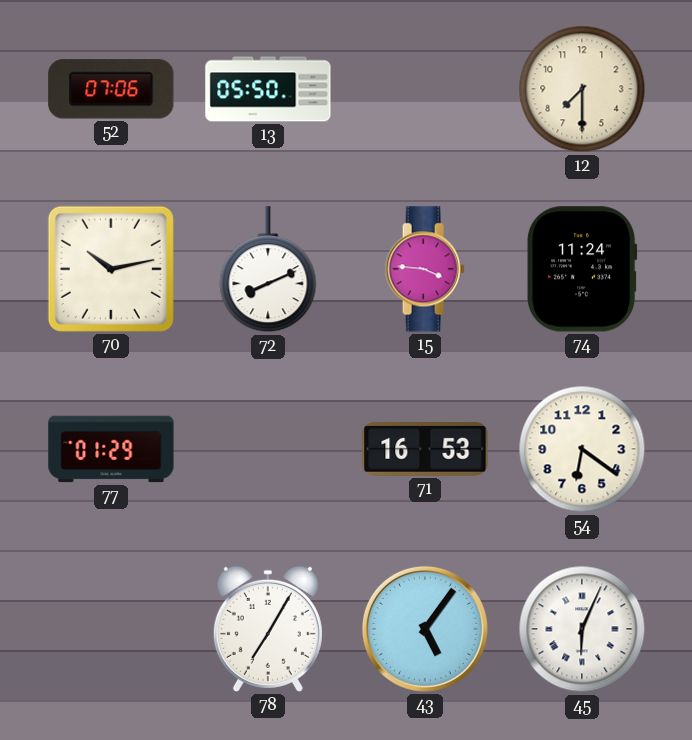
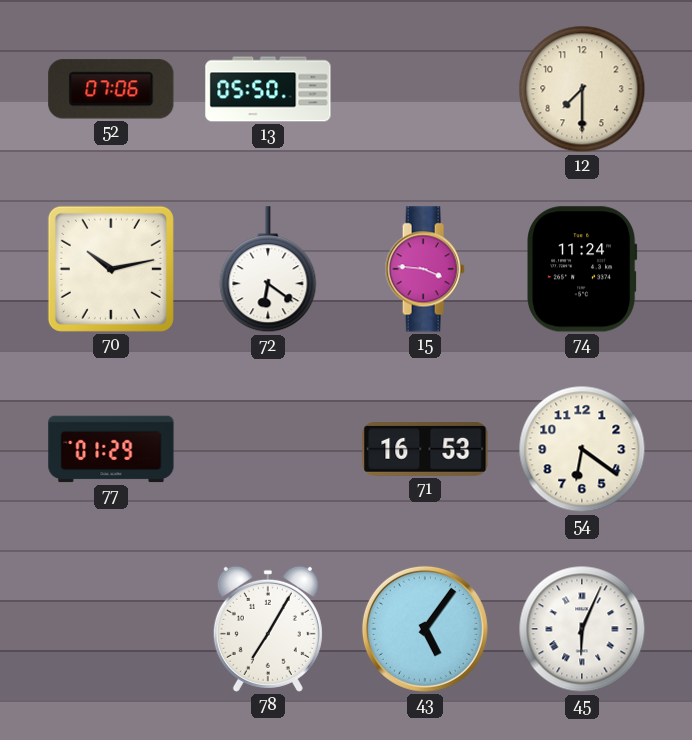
72: 8:11 -> 6:21
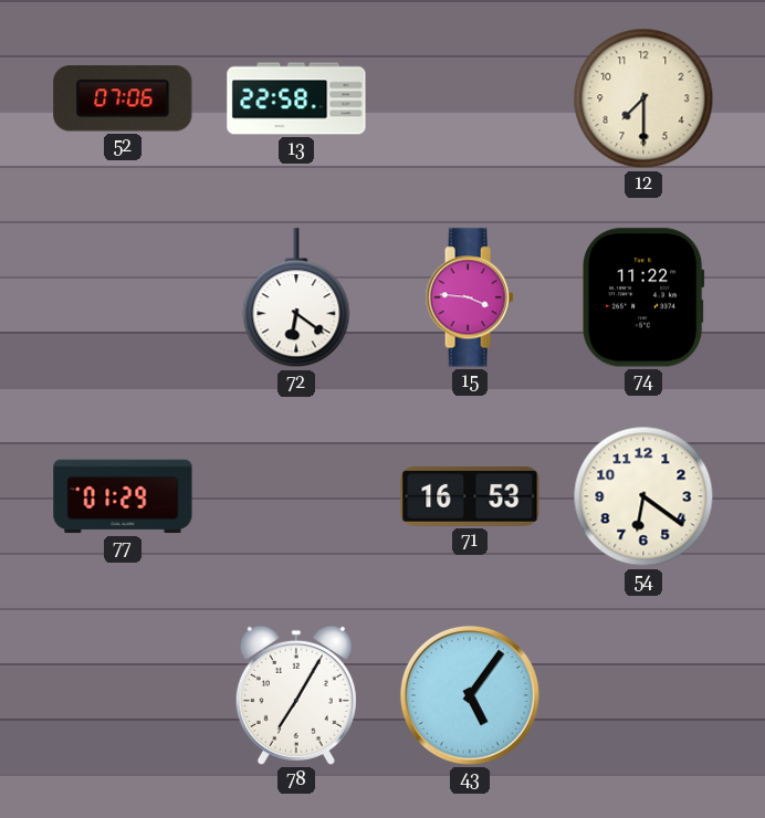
13: 05:50 -> 22:58
70: 10:13 -> none
74: 11:24 -> 11:22
45: 6:04 -> none
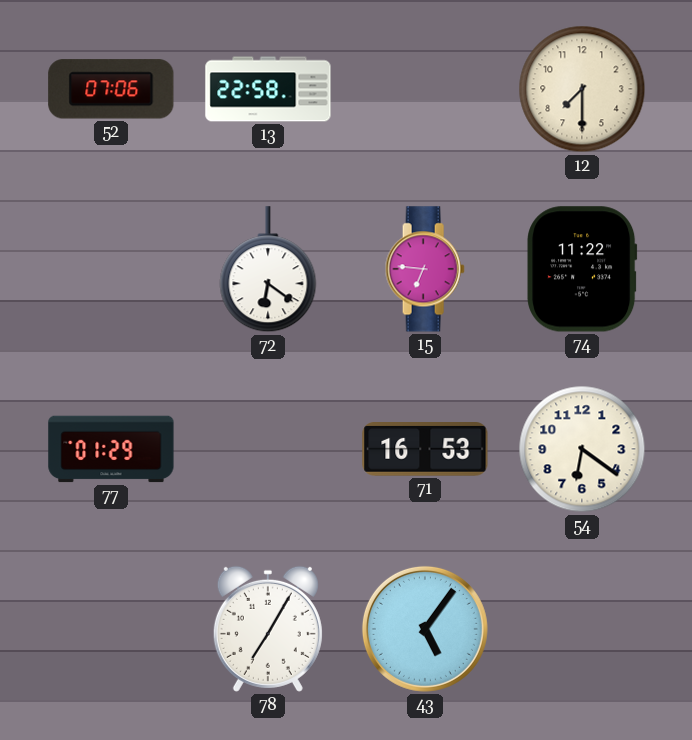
15: 3:46 -> 6:46
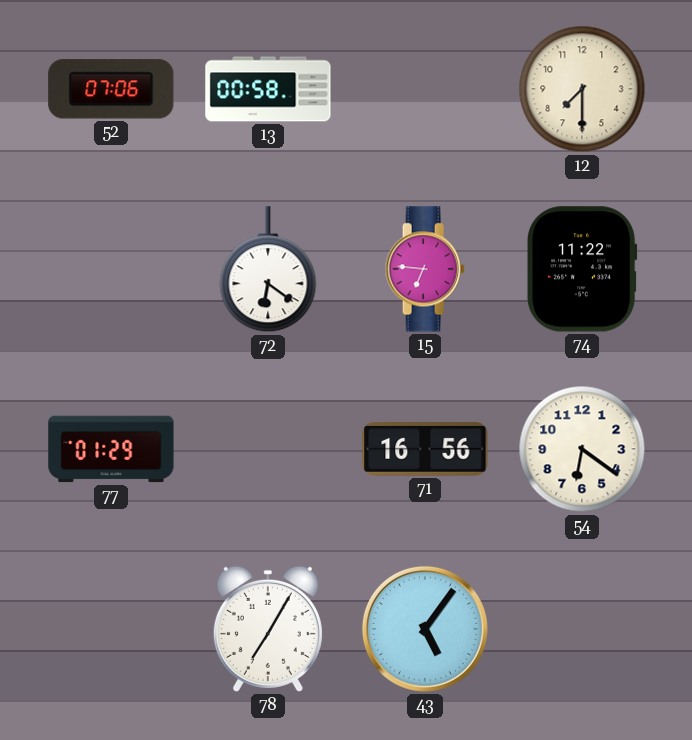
13: 22:58 -> 00:58
71: 16:53 -> 16:56
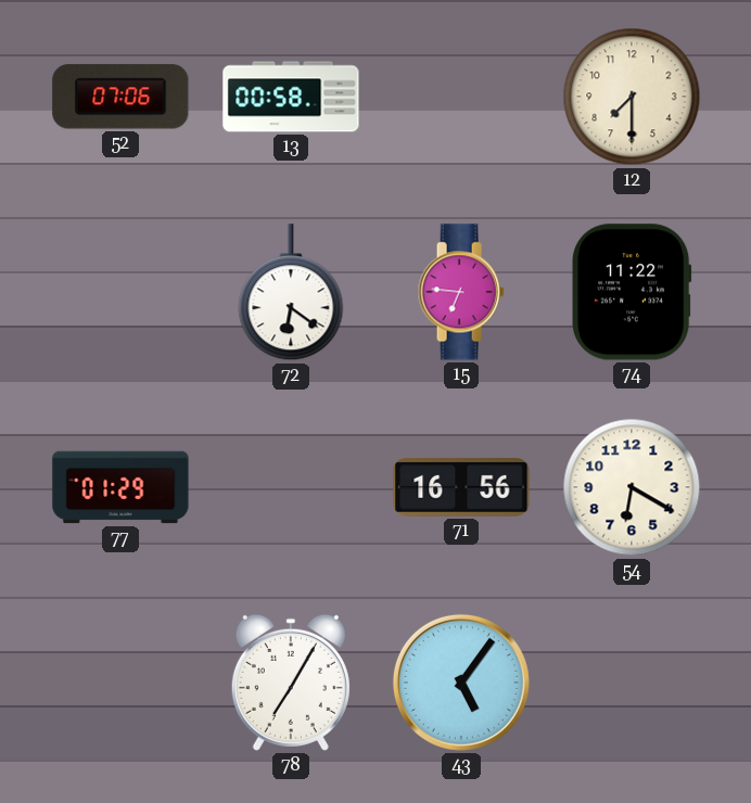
54: 6:21 -> 6:20
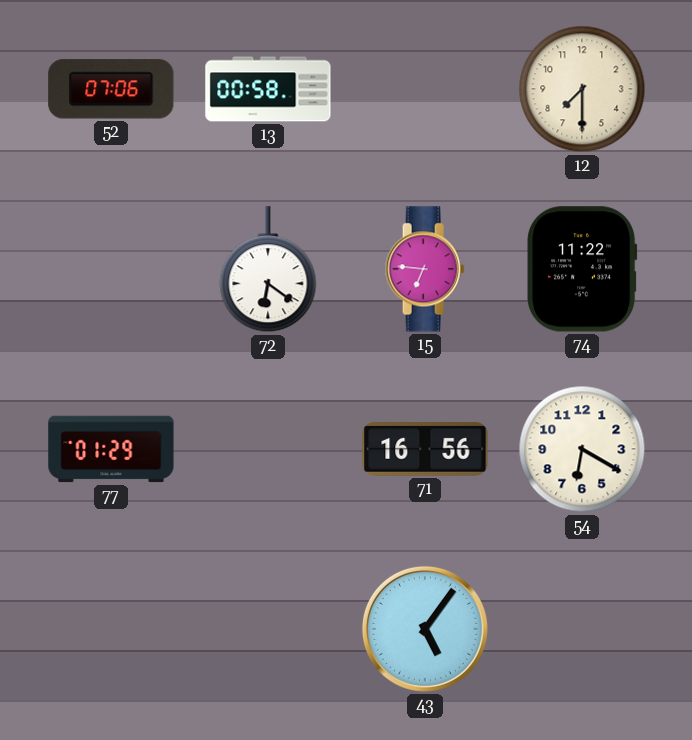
78: 7:05 -> none
